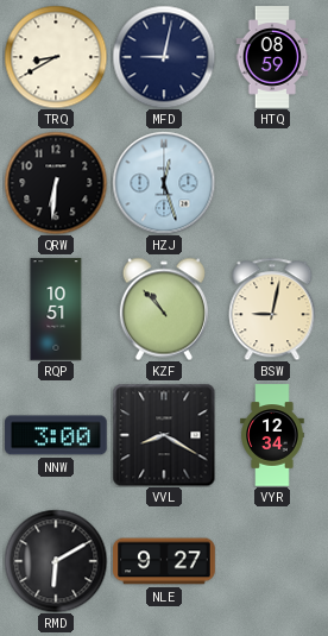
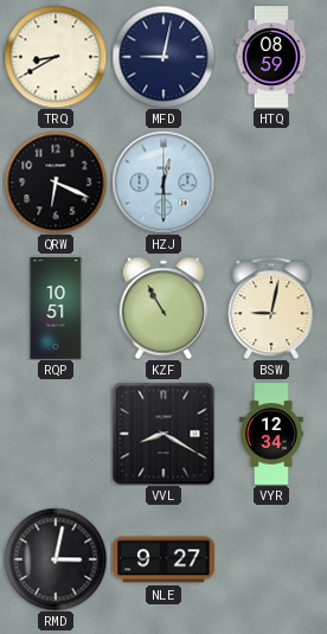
QRW: 6:31 -> 6:19
HZJ: 12:27 -> 12:30
KZF: 10:53 -> 10:55
NNW: 3:00 -> none
RMD: 6:10 -> 3:02
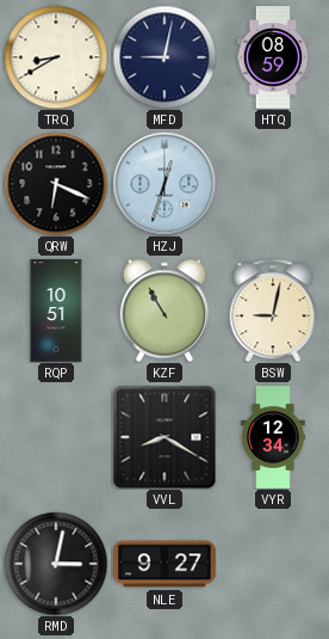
HZJ: 12:30 -> 12:33
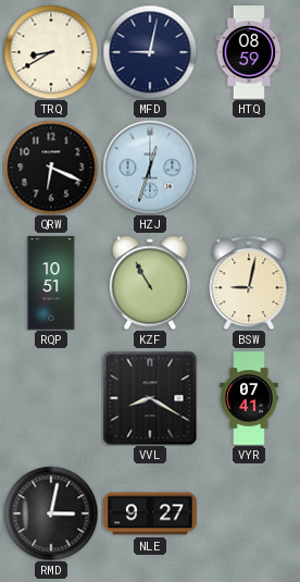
VYR: 12:34 -> 07:41
